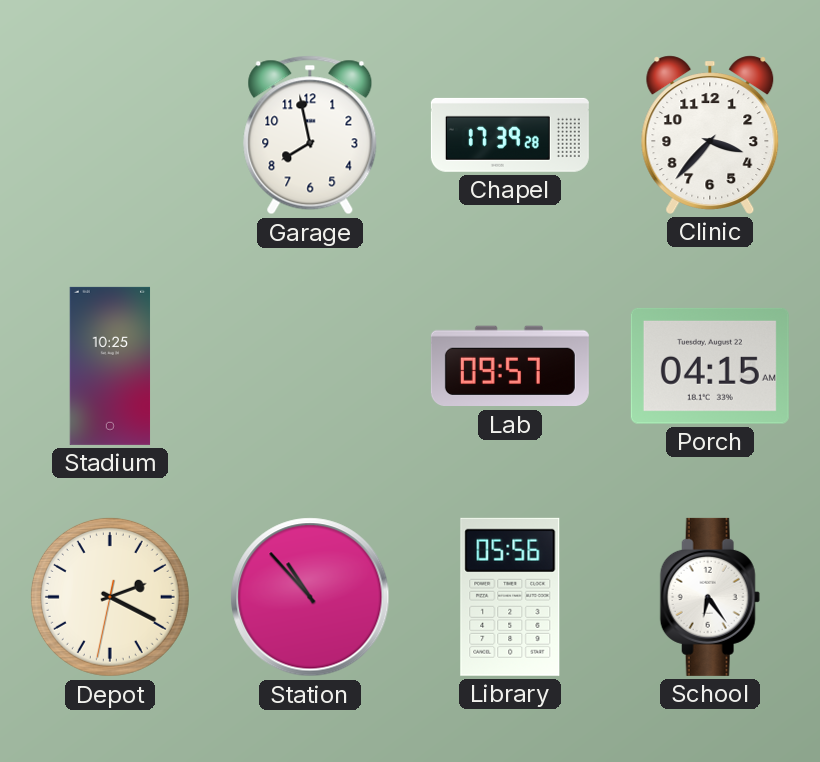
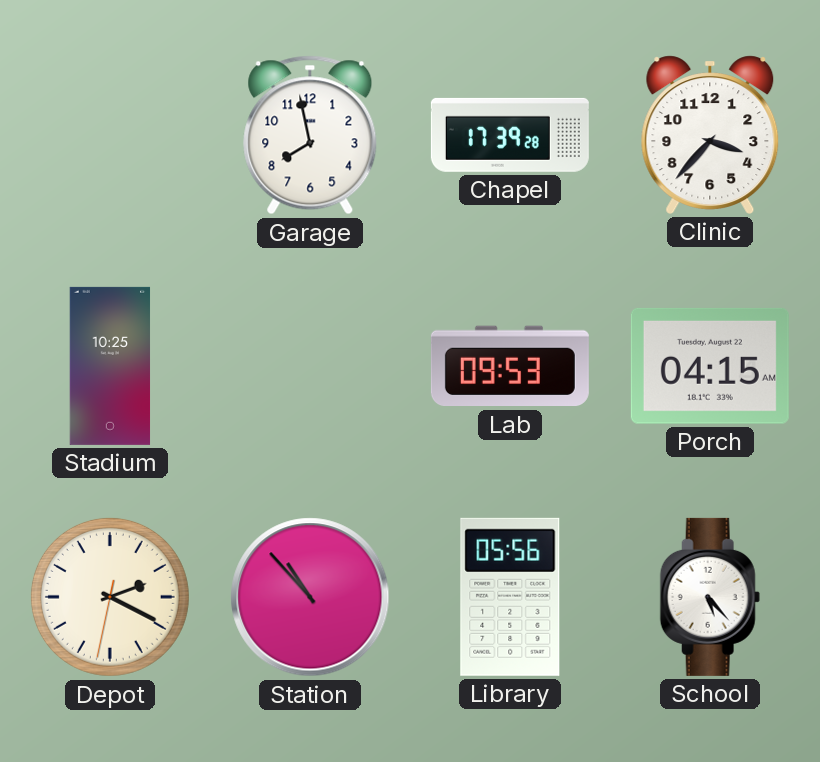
Lab: 09:57 -> 09:53
School: 6:24 -> 5:23
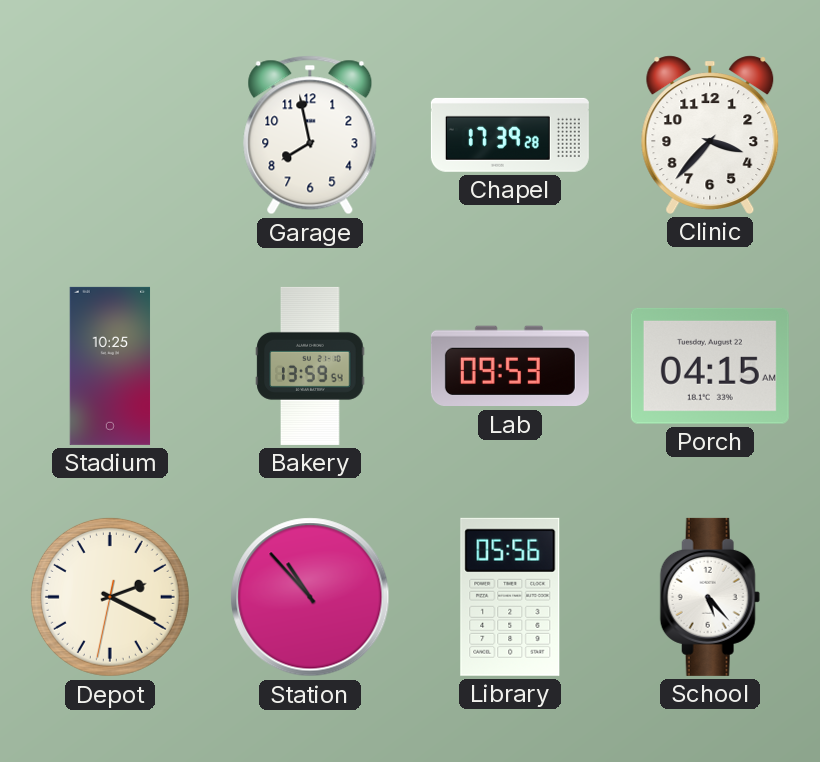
Bakery: none -> 13:59
